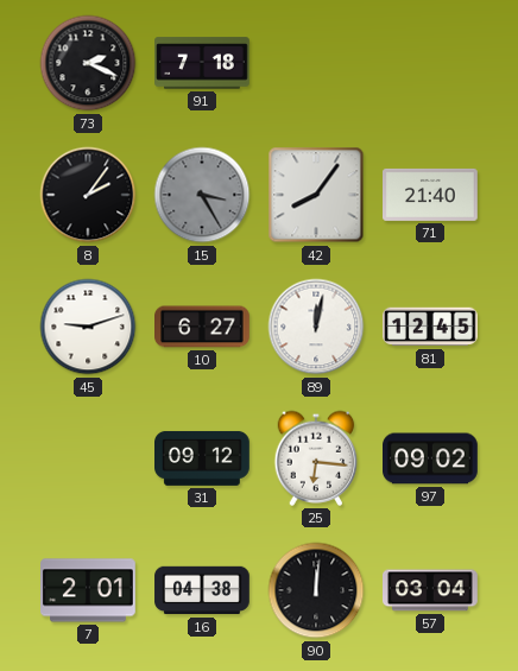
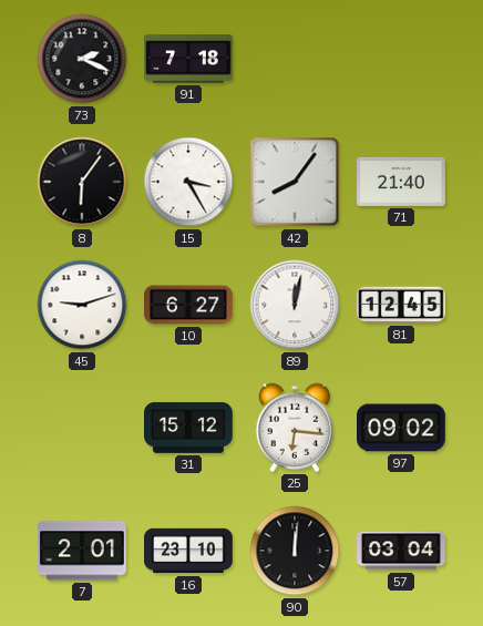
8: 2:06 -> 6:06
15 dial: grey -> white
31: 09:12 -> 15:12
16: 04:38 -> 23:10
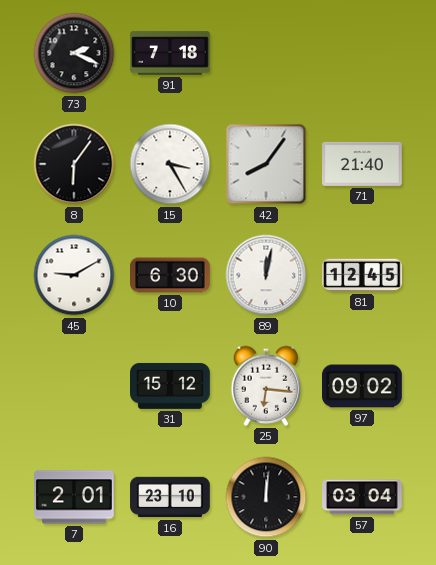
45: 9:12 -> 9:10
10: 6:27 -> 6:30
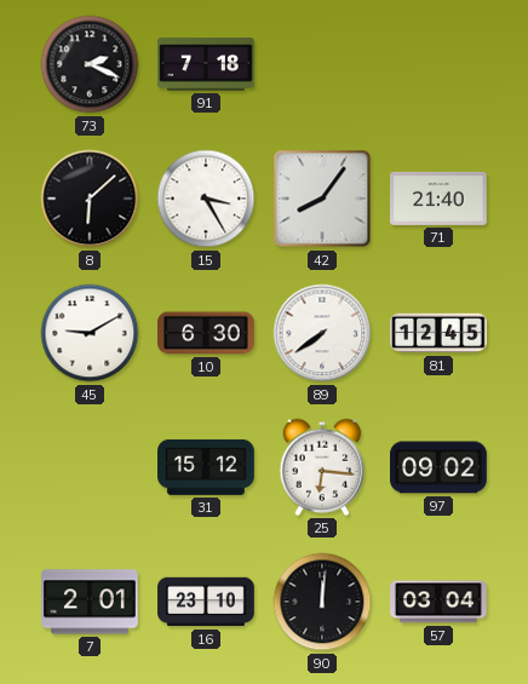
8: 6:06 -> 6:08
89: 12:02 -> 7:39
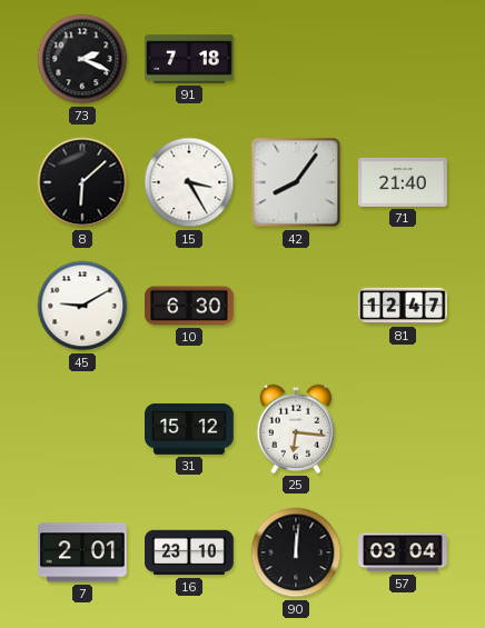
89: 7:39 -> none
81: 12:45 -> 12:47
97: 09:02 -> none
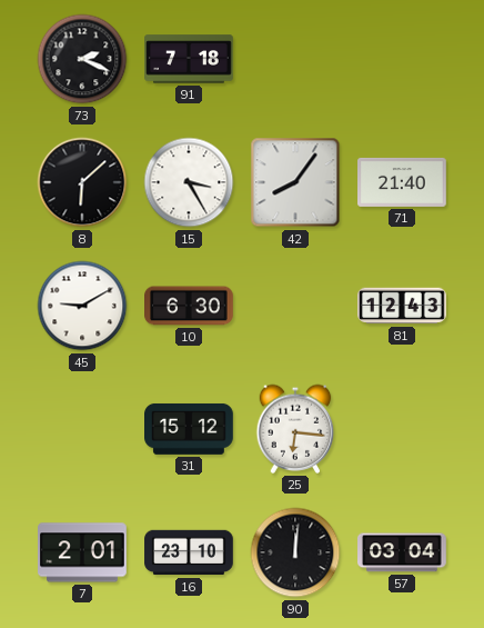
81: 12:47 -> 12:43
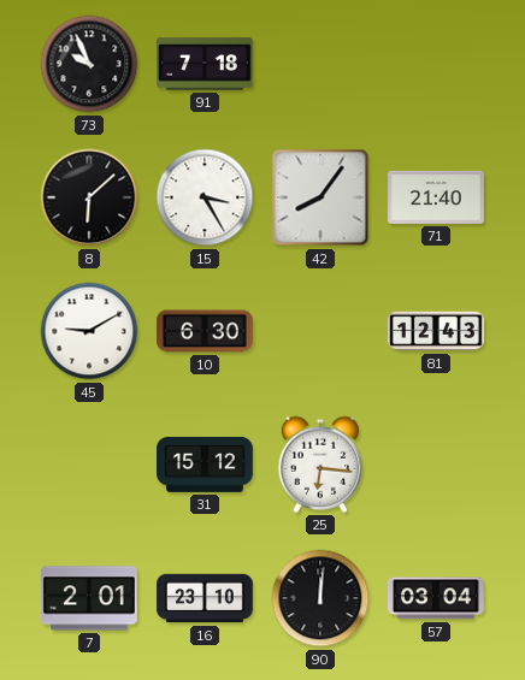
73: 2:19 -> 9:56
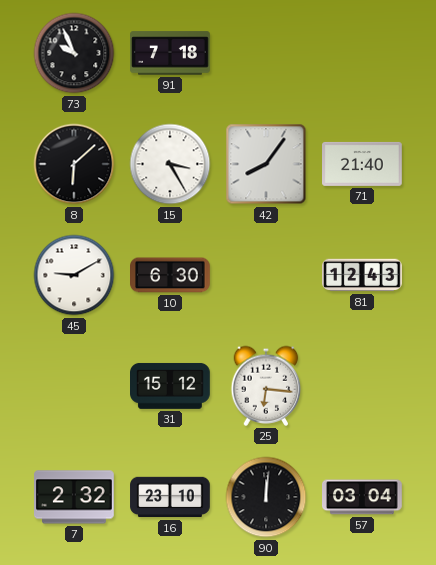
7: 2:01 -> 2:32
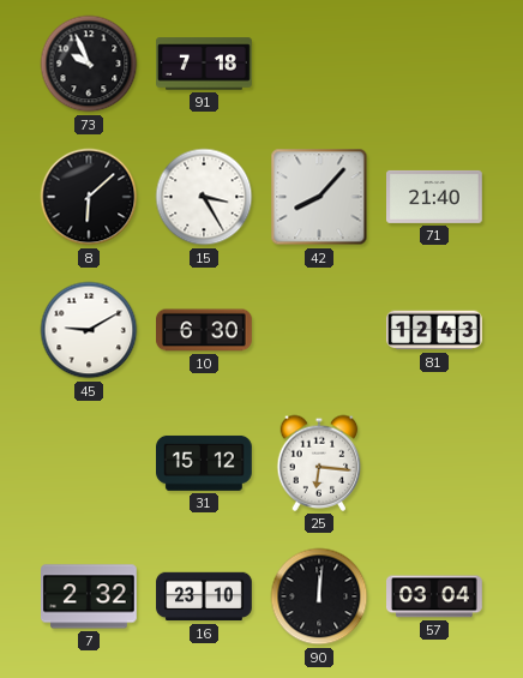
42: 8:06 -> 8:07
